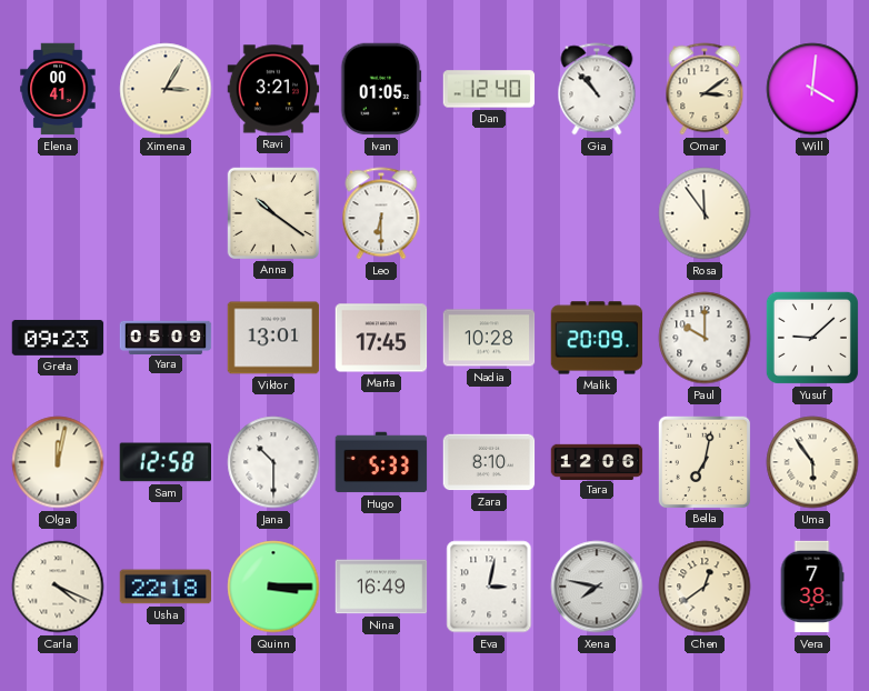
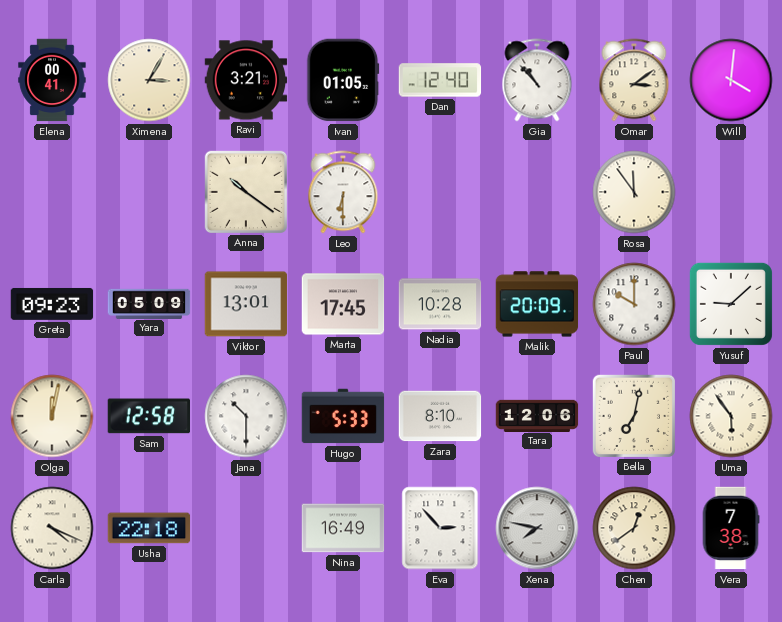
Quinn: 3:15 -> none
Eva: 3:02 -> 2:53
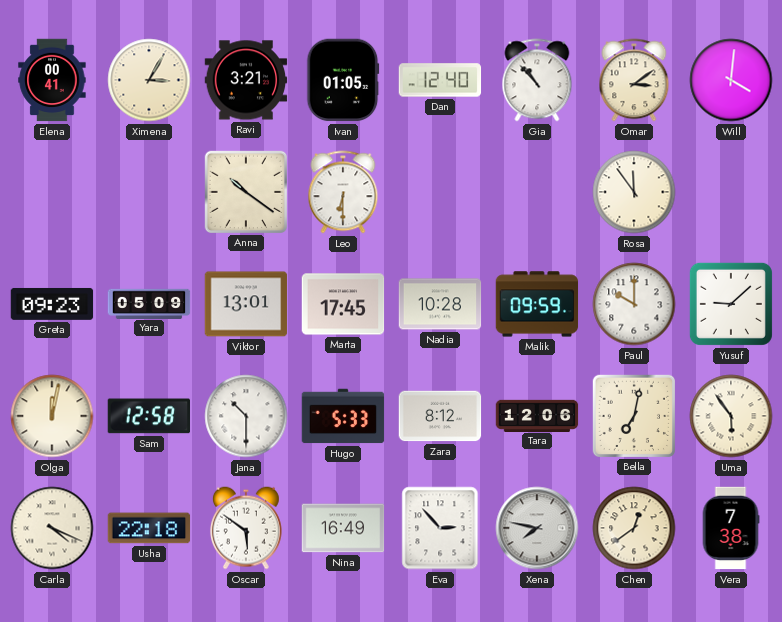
Malik: 20:09 -> 09:59
Zara: 8:10 -> 8:12
Oscar: none -> 5:51
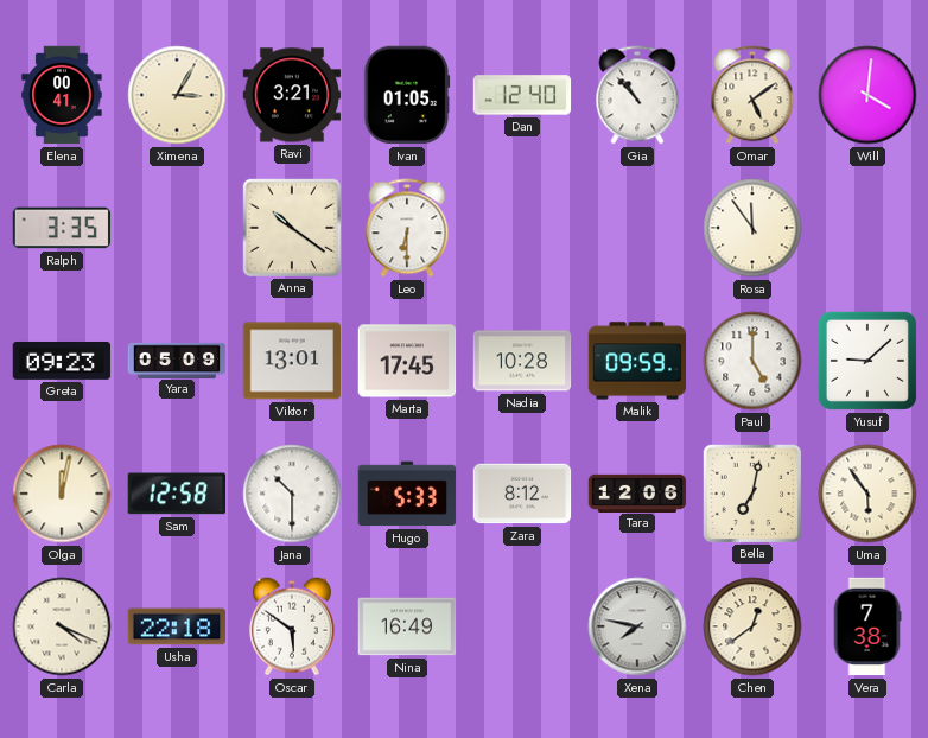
Omar: 3:09 -> 5:09
Ralph: none -> 3:35
Paul: 10:00 -> 5:00
Eva: 2:53 -> none
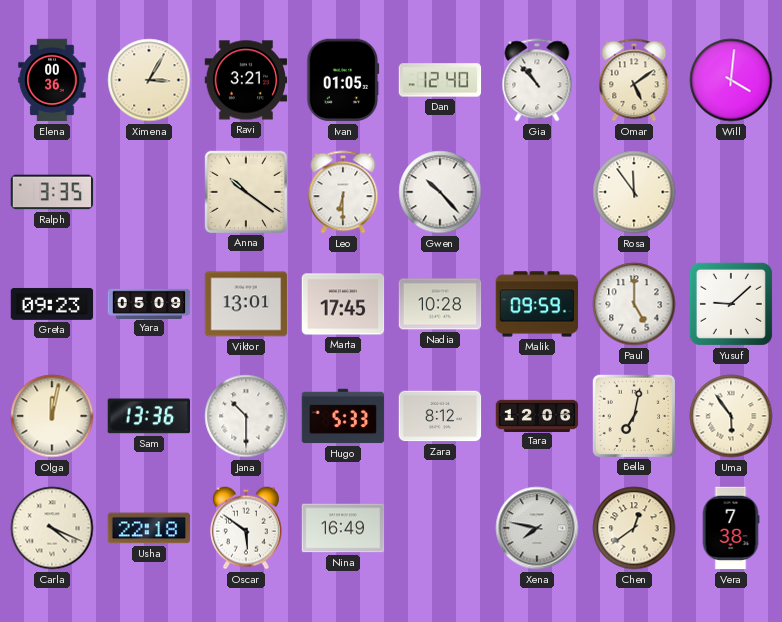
Elena: 00:41 -> 00:36
Gwen: none -> 10:23
Sam: 12:58 -> 13:36
